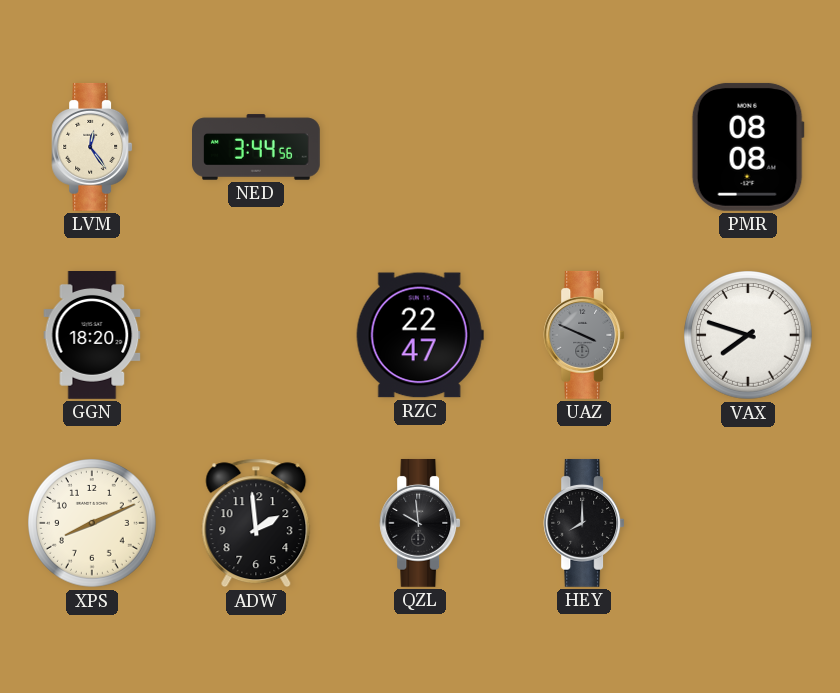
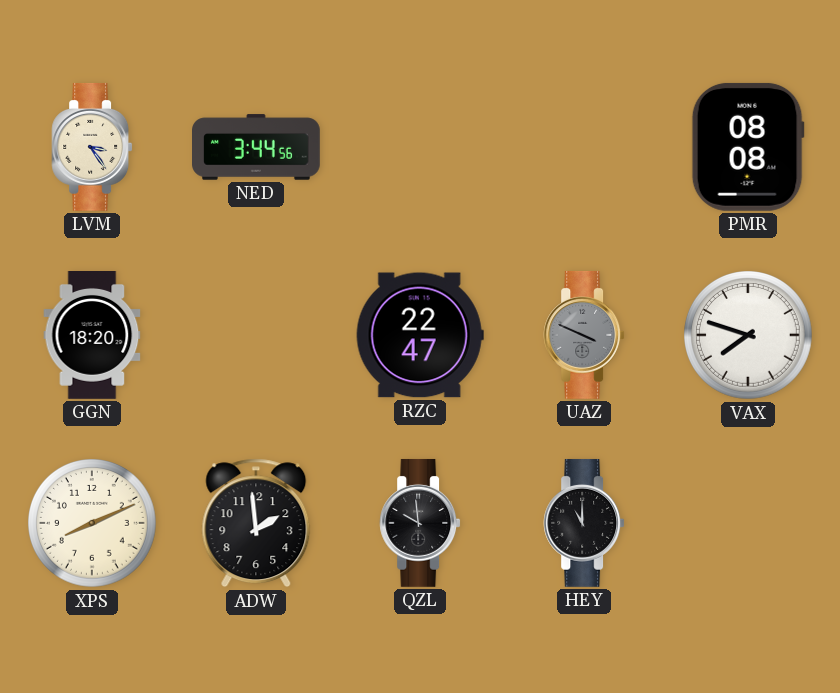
LVM: 12:24 -> 3:24
HEY: 8:00 -> 11:00
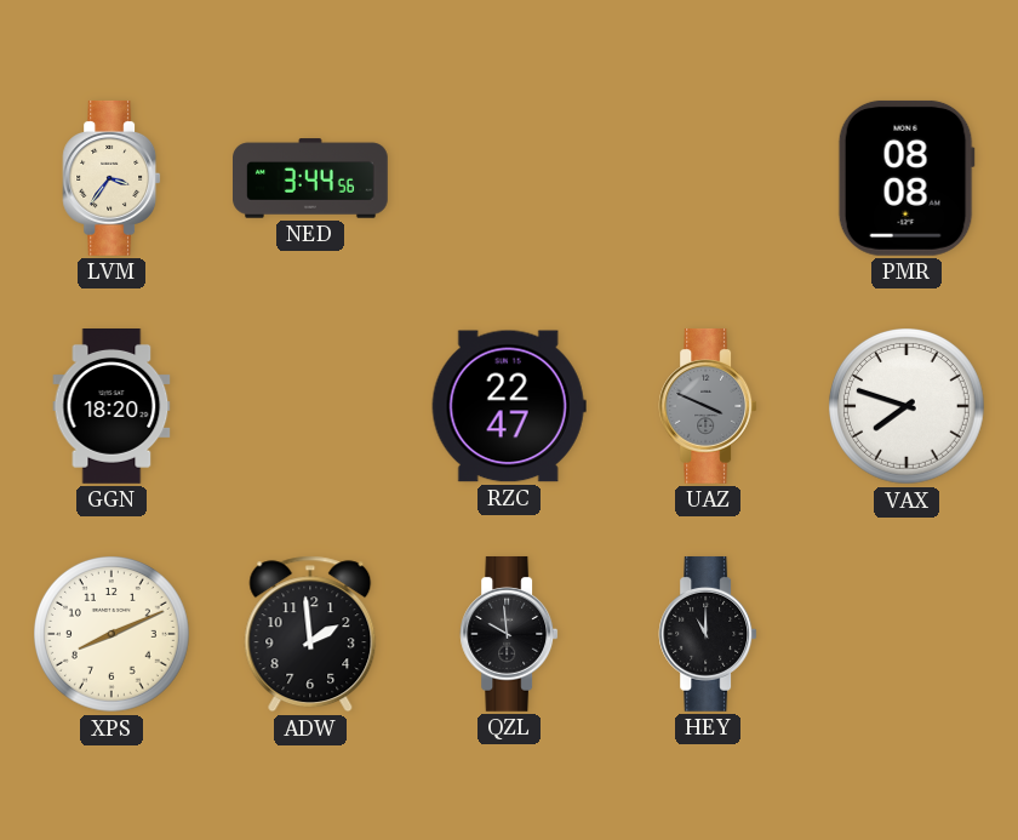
LVM: 3:24 -> 3:36
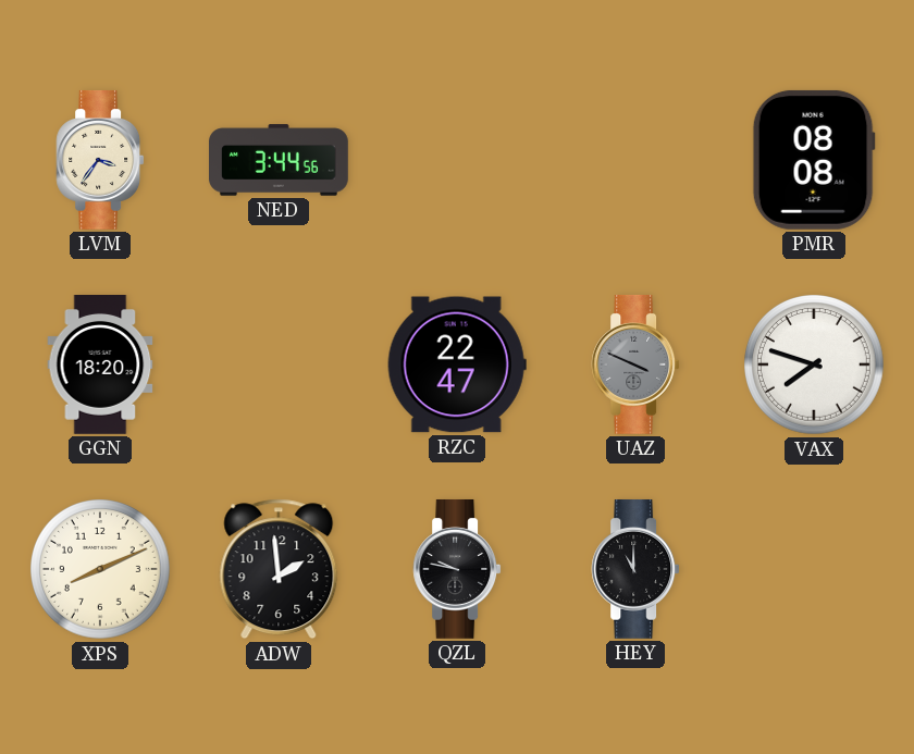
QZL: 9:59 -> 9:47
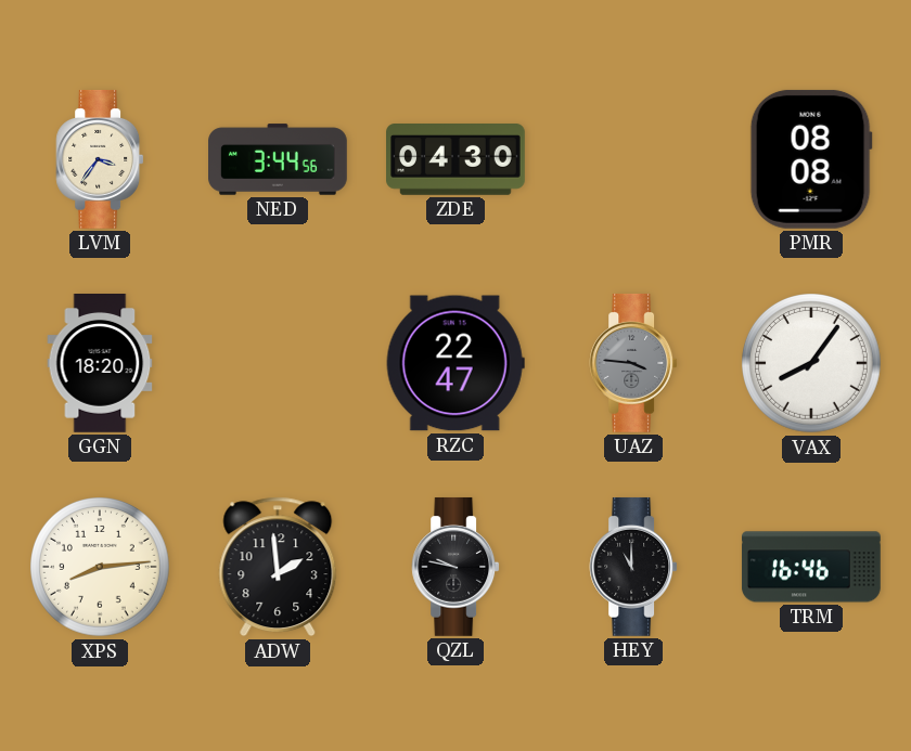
ZDE: none -> 04:30
UAZ: 3:49 -> 3:46
VAX: 7:48 -> 8:06
XPS: 8:11 -> 8:14
TRM: none -> 16:46
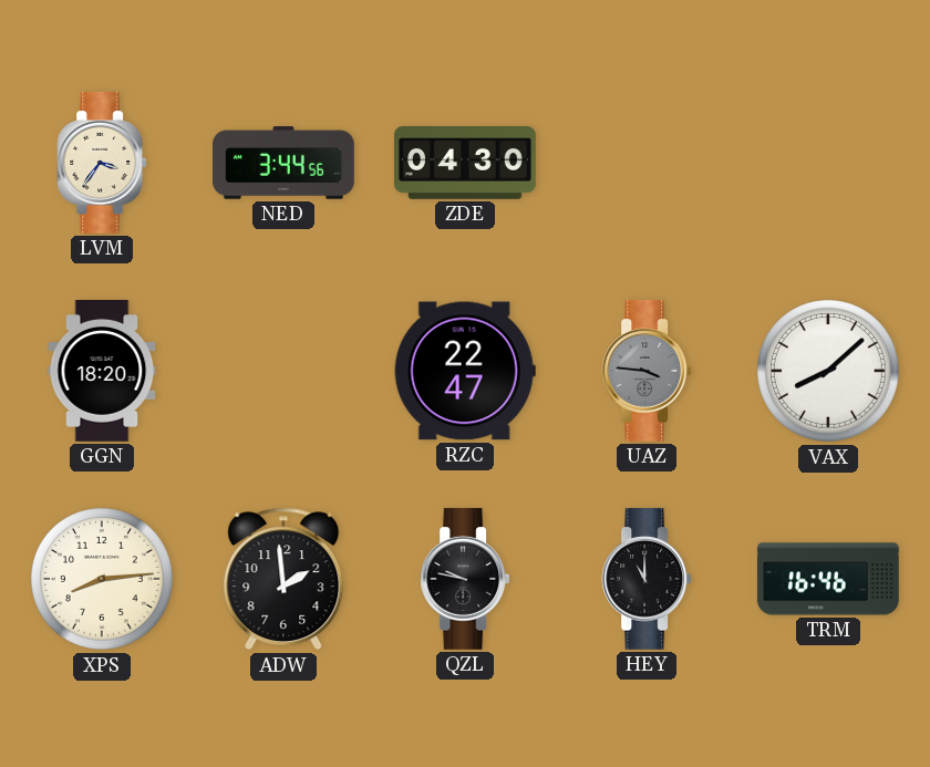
PMR: 08:08 -> none
VAX: 8:06 -> 8:08
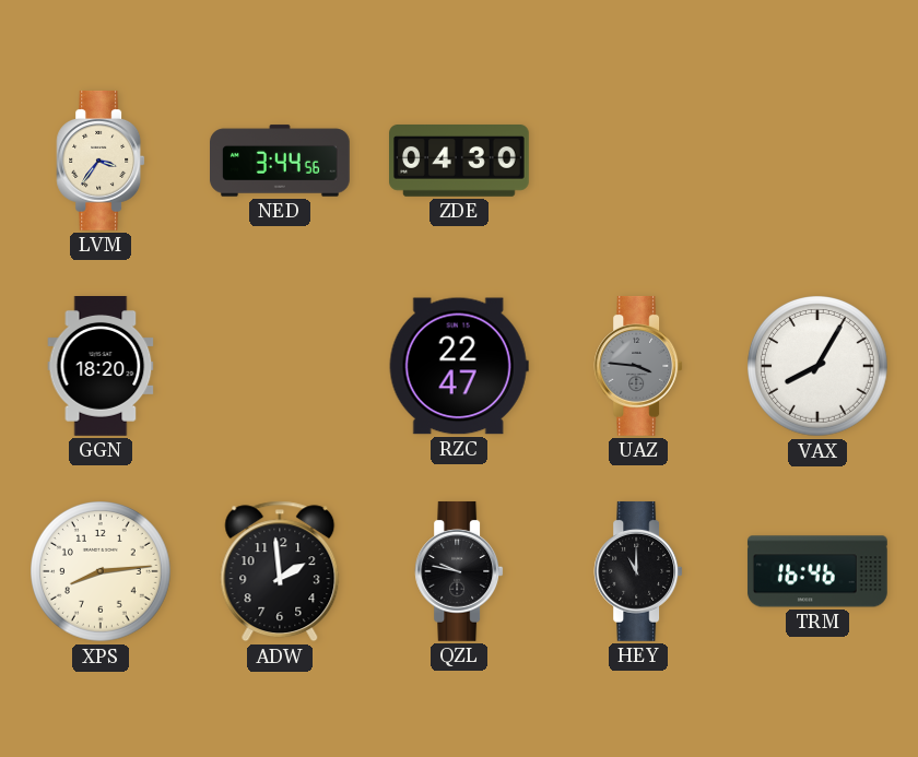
VAX: 8:08 -> 8:05
